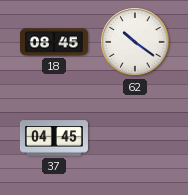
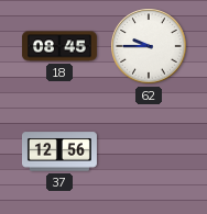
62: 10:21 -> 9:45
37: 04:45 -> 12:56
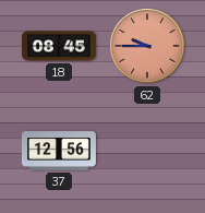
62 dial: white -> salmon
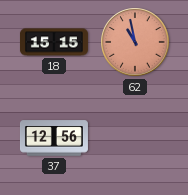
18: 08:45 -> 15:15
62: 9:45 -> 10:58
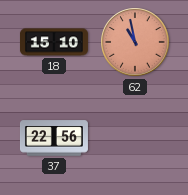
18: 15:15 -> 15:10
37: 12:56 -> 22:56
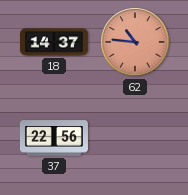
18: 15:10 -> 14:37
62: 10:58 -> 10:46
